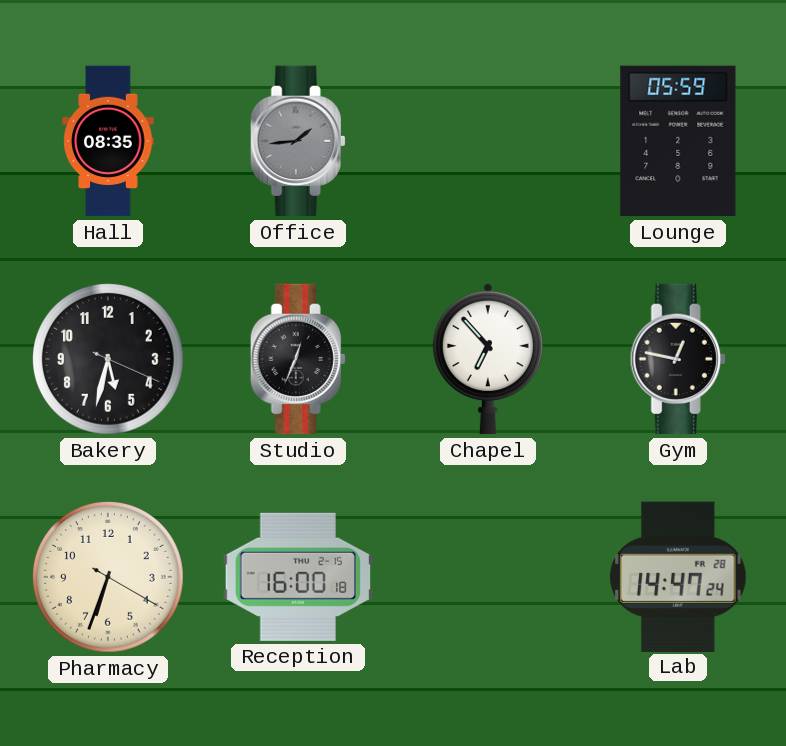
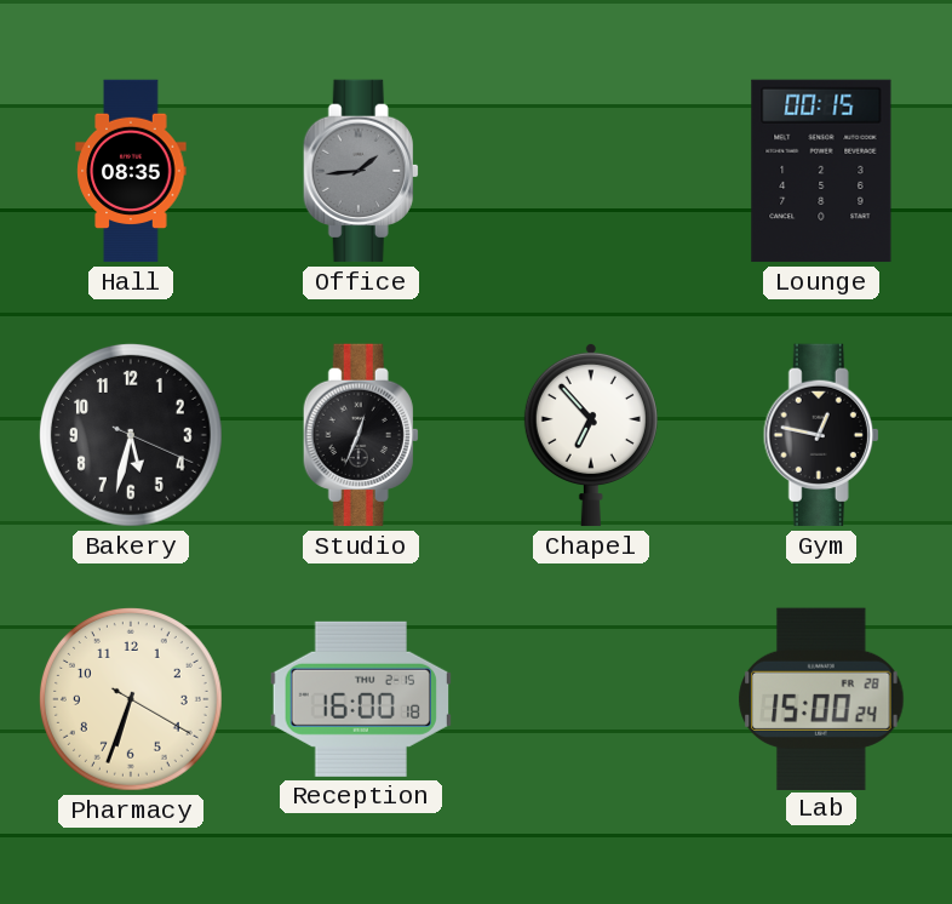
Lounge: 05:59 -> 00:15
Lab: 14:47 -> 15:00
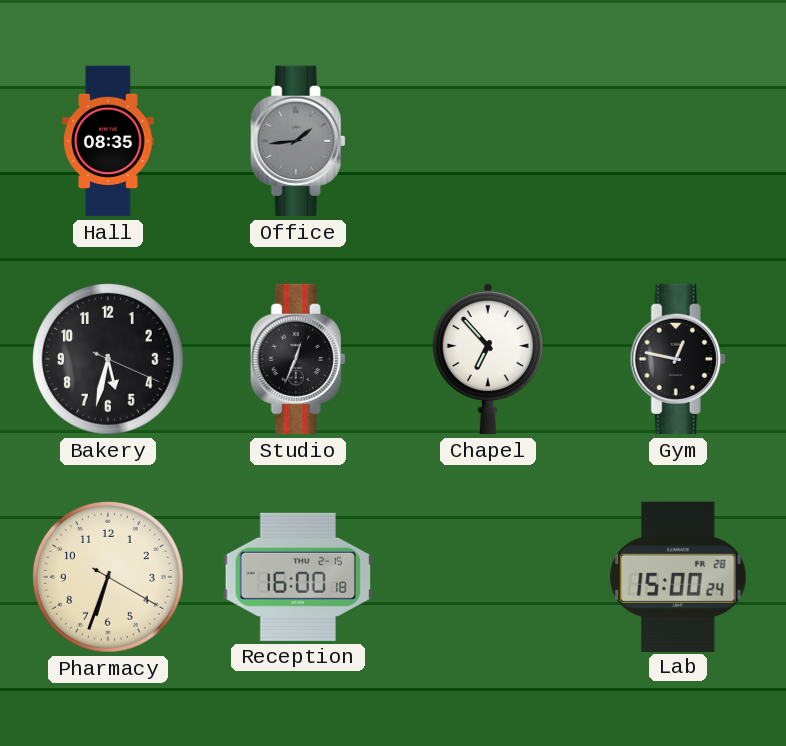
Lounge: 00:15 -> none
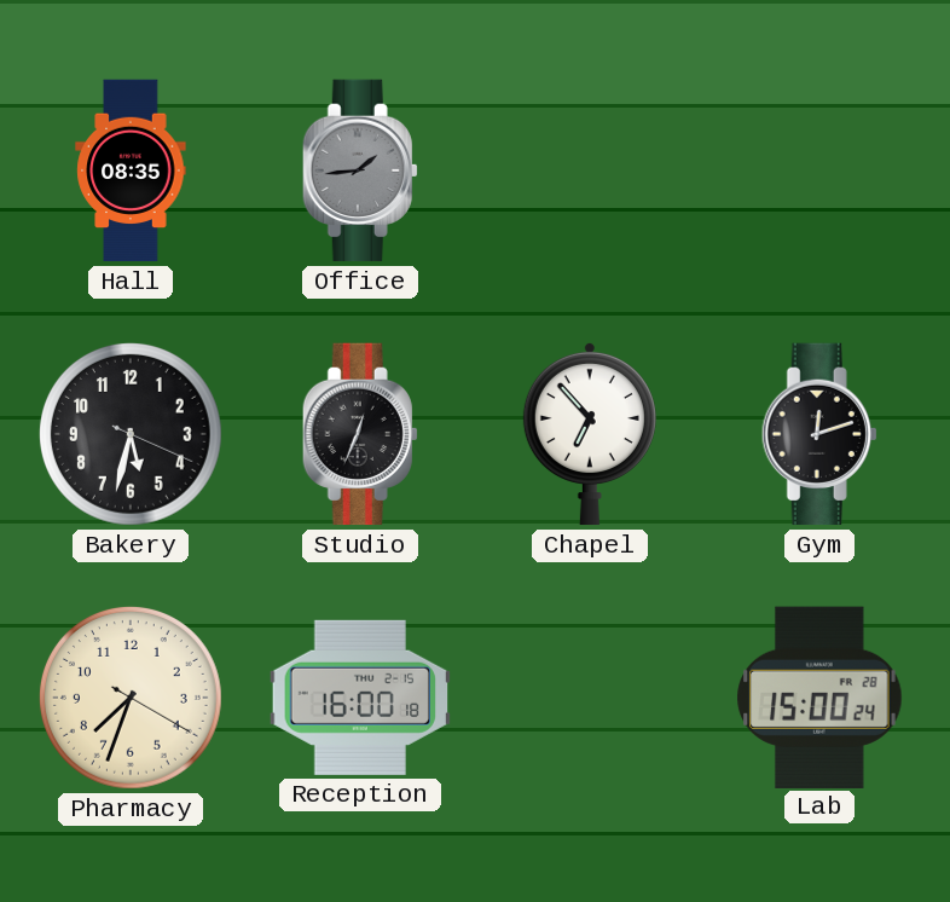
Gym: 12:47 -> 12:12
Pharmacy: 6:33 -> 7:33
